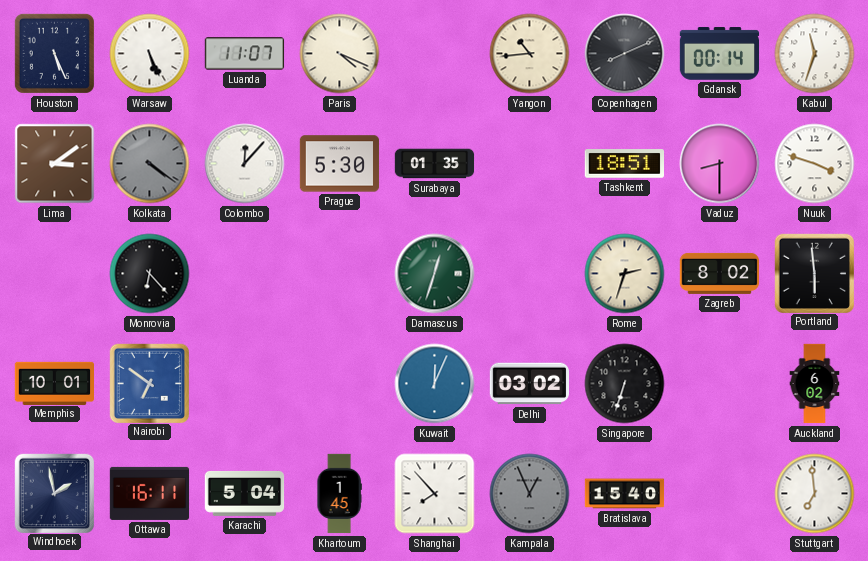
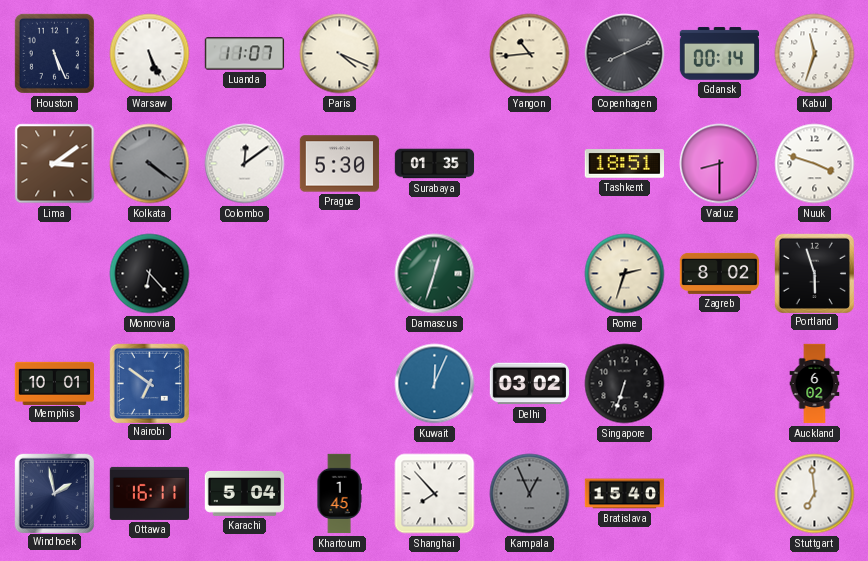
Colombo: 12:07 -> 12:09
Portland: 5:59 -> 5:57
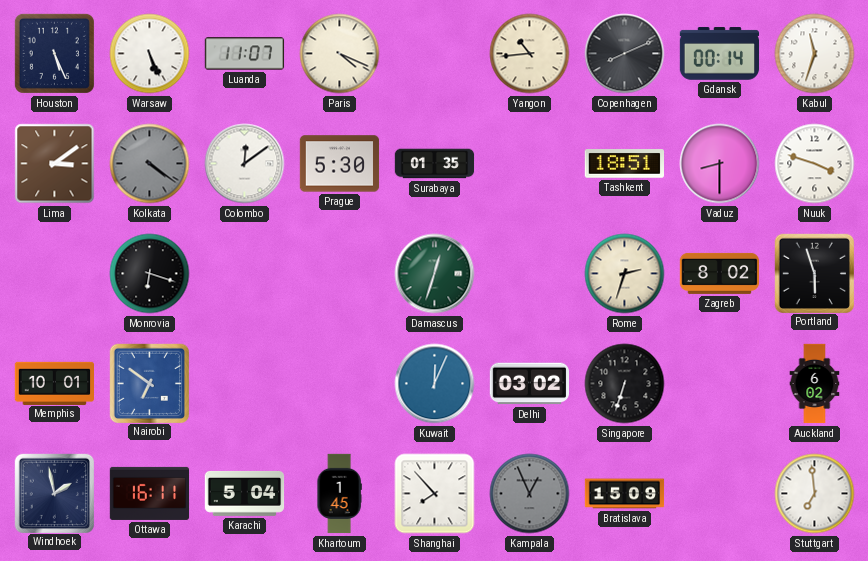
Monrovia: 6:23 -> 6:18
Bratislava: 15:40 -> 15:09
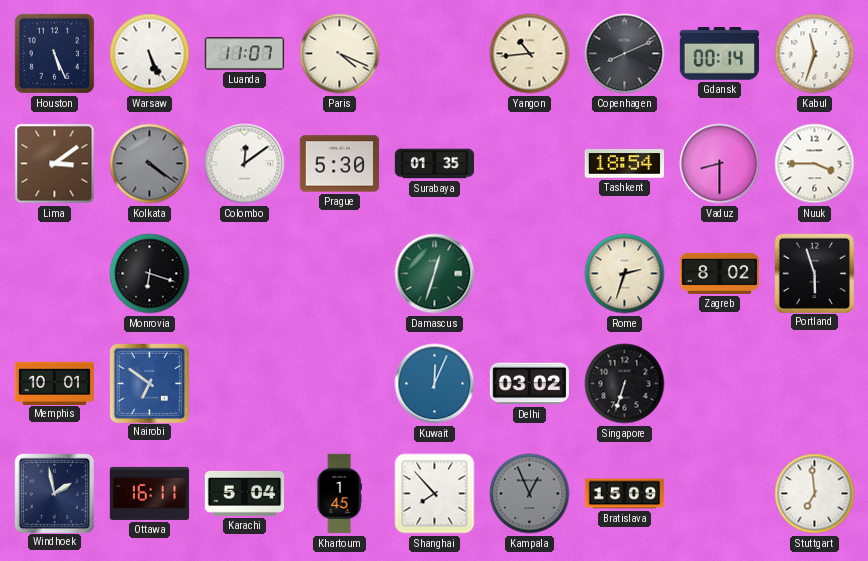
Tashkent: 18:51 -> 18:54
Nuuk: 3:48 -> 3:45
Auckland: 6:02 -> none
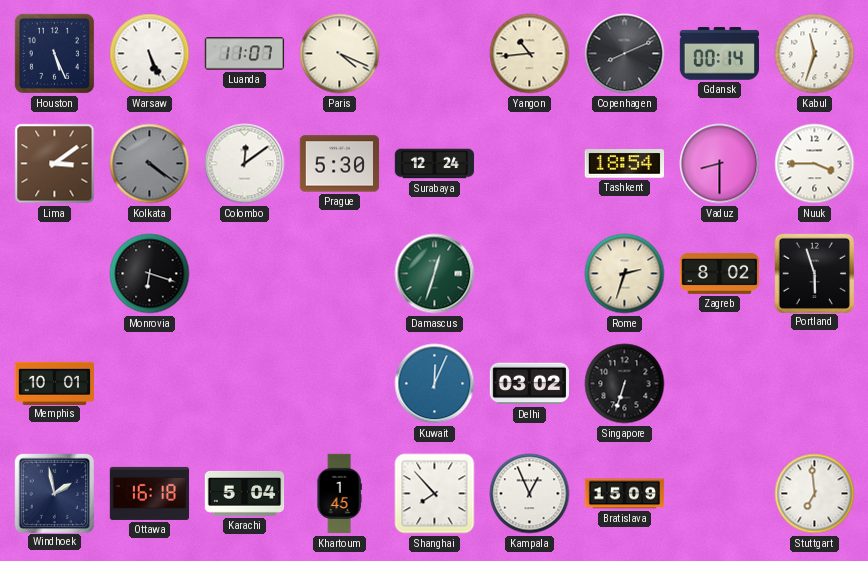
Surabaya: 01:35 -> 12:24
Nairobi: 6:51 -> none
Ottawa: 16:11 -> 16:18
Kampala dial: grey -> white
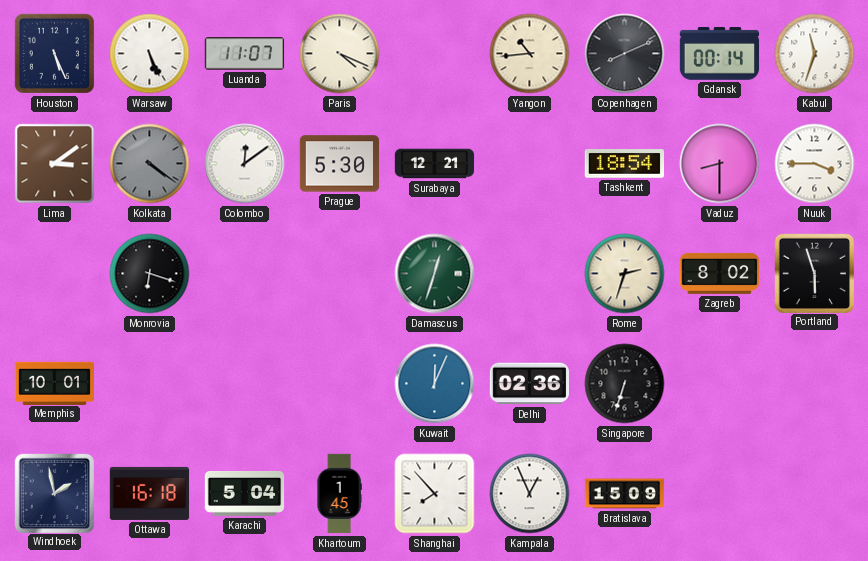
Surabaya: 12:24 -> 12:21
Delhi: 03:02 -> 02:36
Stuttgart: 6:59 -> none
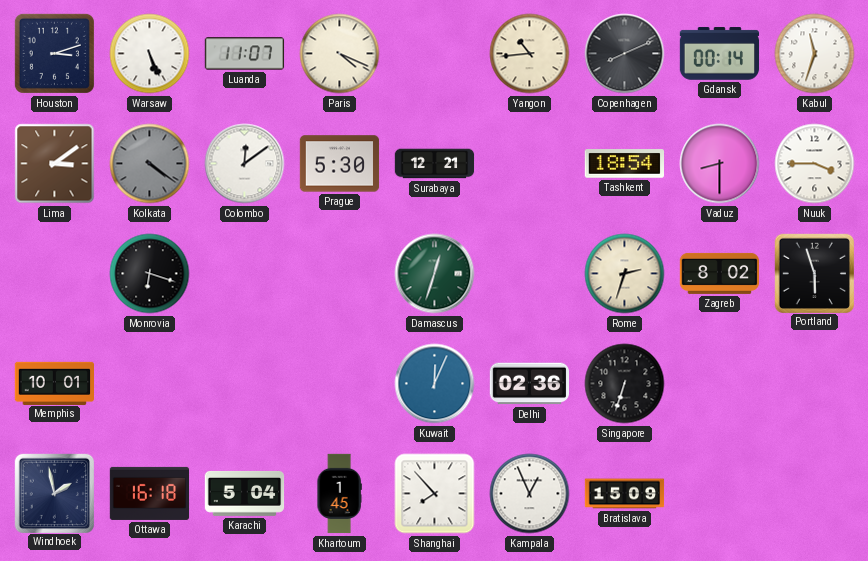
Houston: 5:26 -> 3:12
